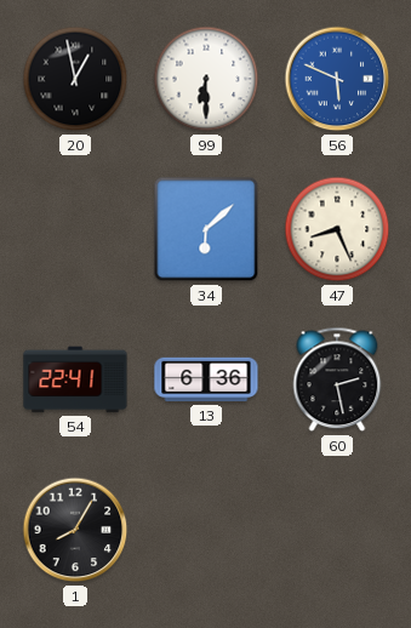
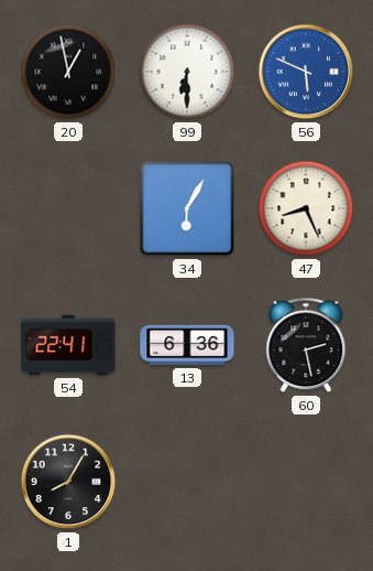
34: 6:08 -> 6:05
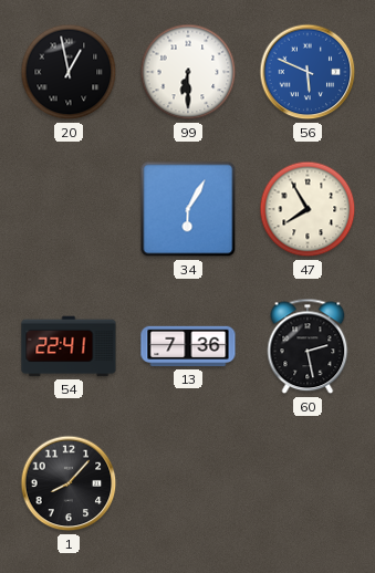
47: 8:26 -> 7:55
13: 6:36 -> 7:36
1: 8:05 -> 8:07
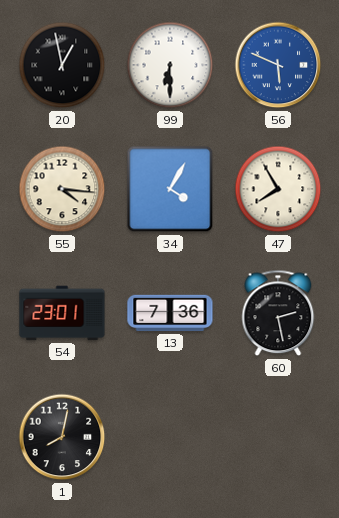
55: none -> 4:16
34: 6:05 -> 4:05
54: 22:41 -> 23:01
1: 8:07 -> 8:02
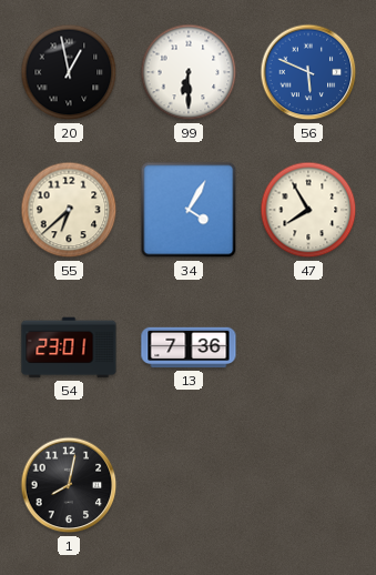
55: 4:16 -> 6:38
60: 2:28 -> none
